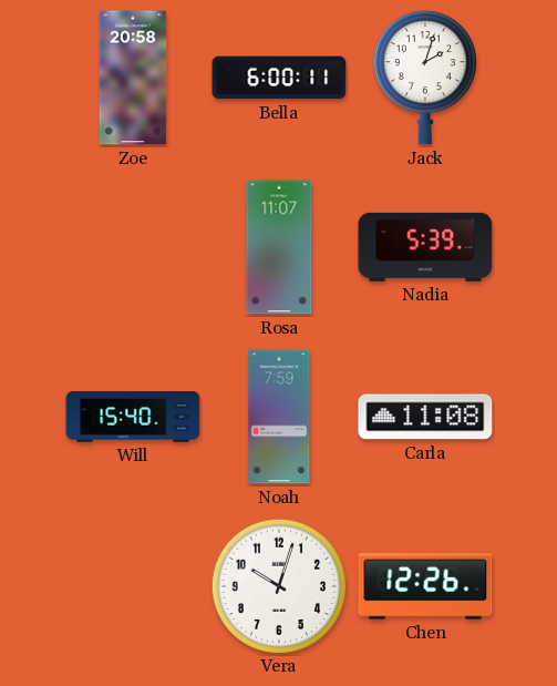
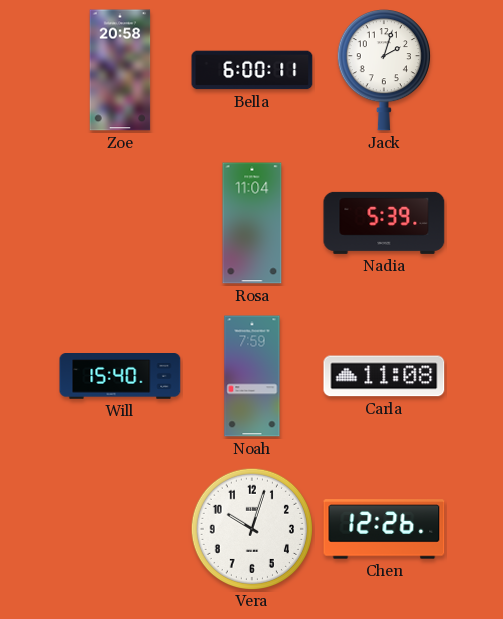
Rosa: 11:07 -> 11:04
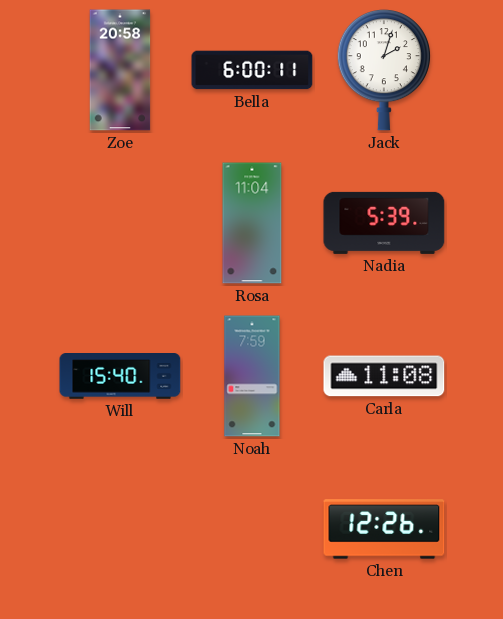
Vera: 10:03 -> none
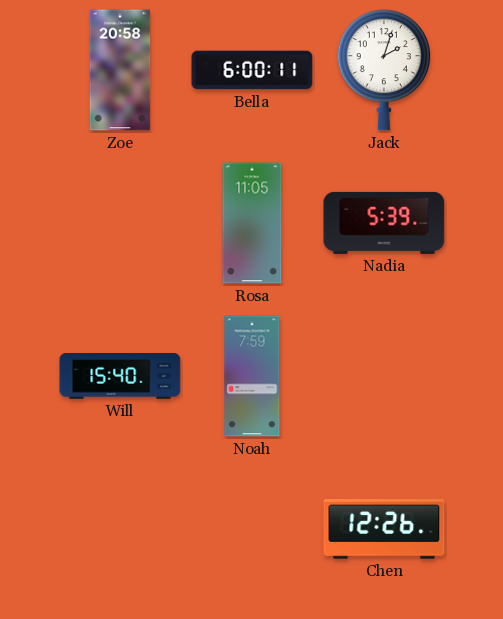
Rosa: 11:04 -> 11:05
Carla: 11:08 -> none
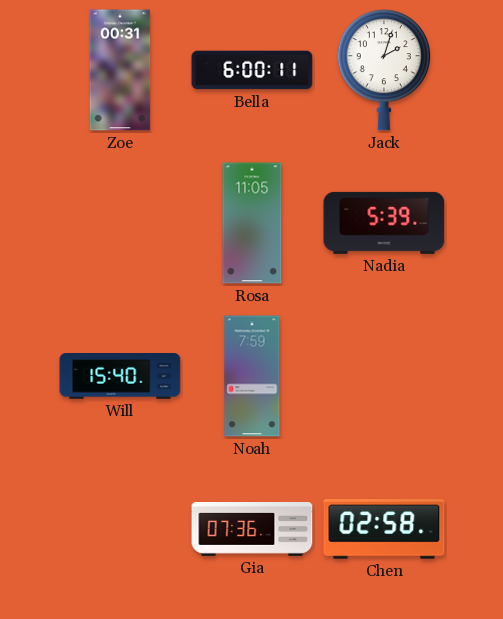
Zoe: 20:58 -> 00:31
Gia: none -> 07:36
Chen: 12:26 -> 02:58
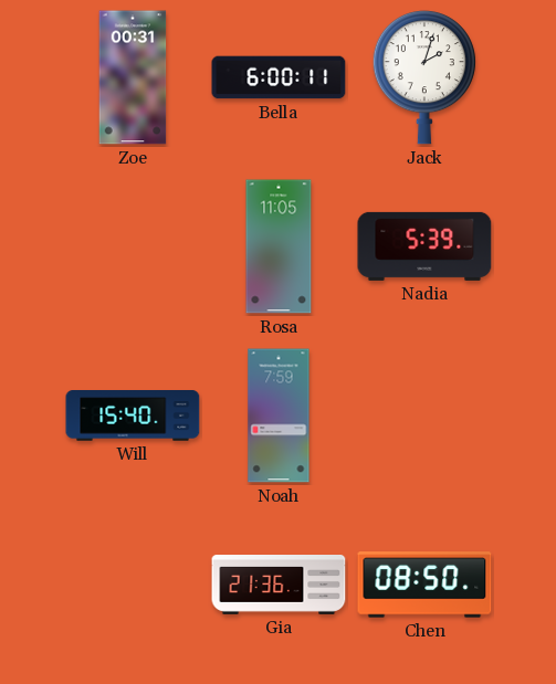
Gia: 07:36 -> 21:36
Chen: 02:58 -> 08:50
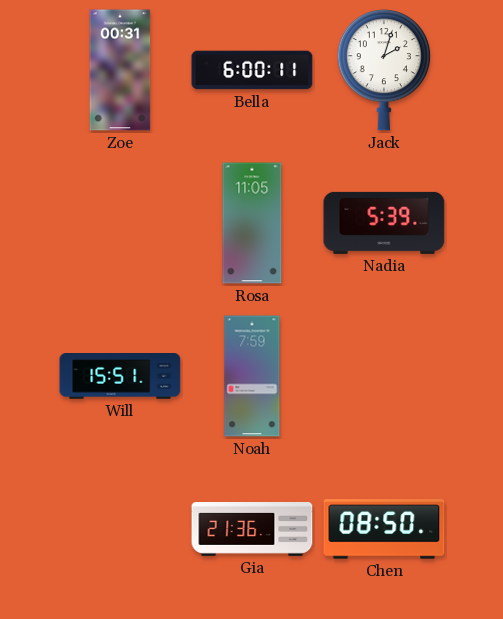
Will: 15:40 -> 15:51
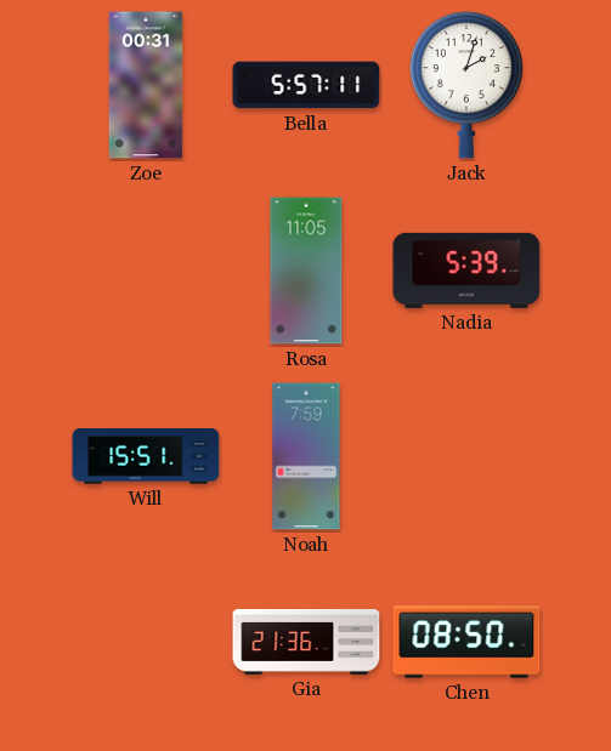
Bella: 6:00 -> 5:57
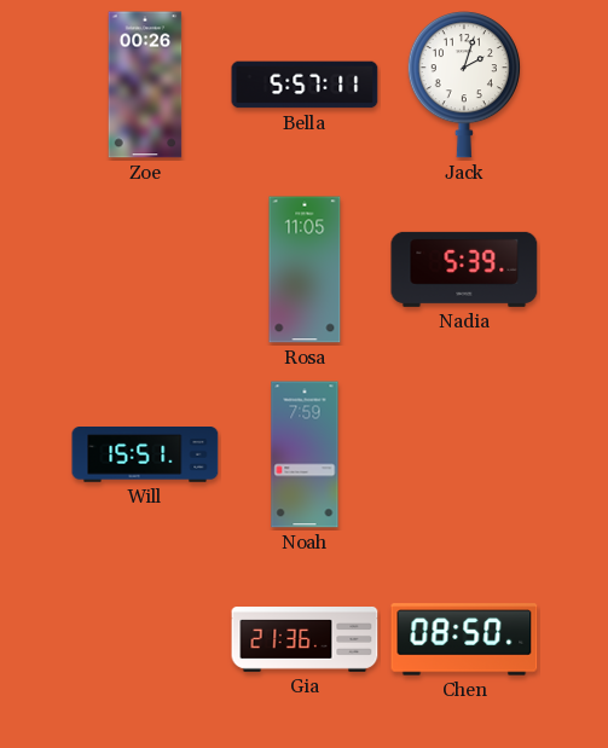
Zoe: 00:31 -> 00:26
